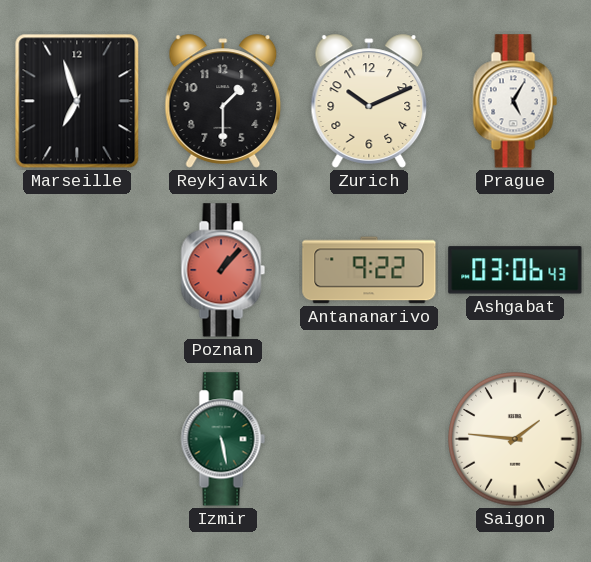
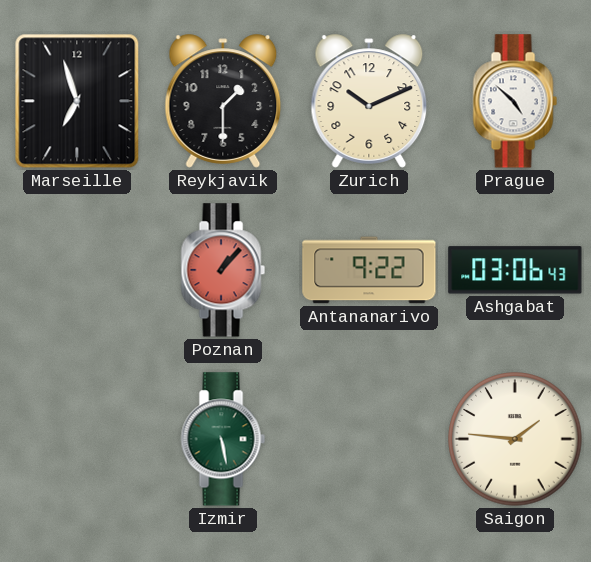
Prague: 5:05 -> 4:52
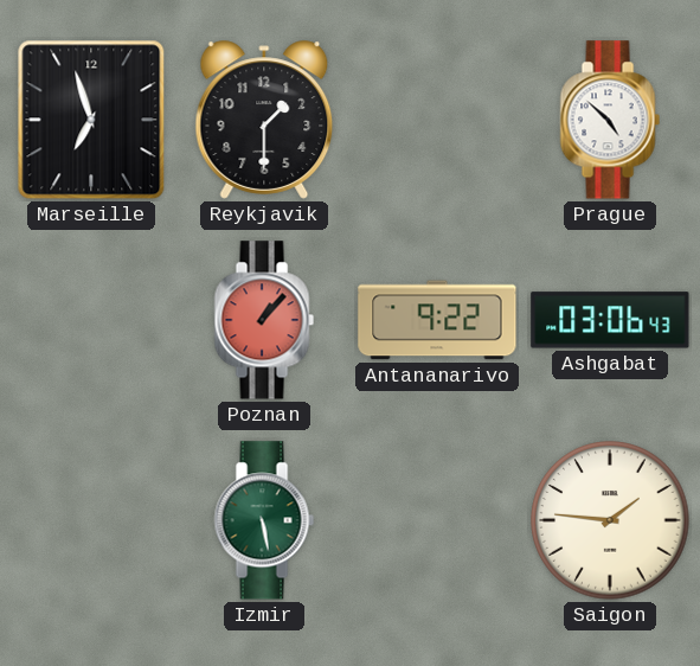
Zurich: 10:11 -> none
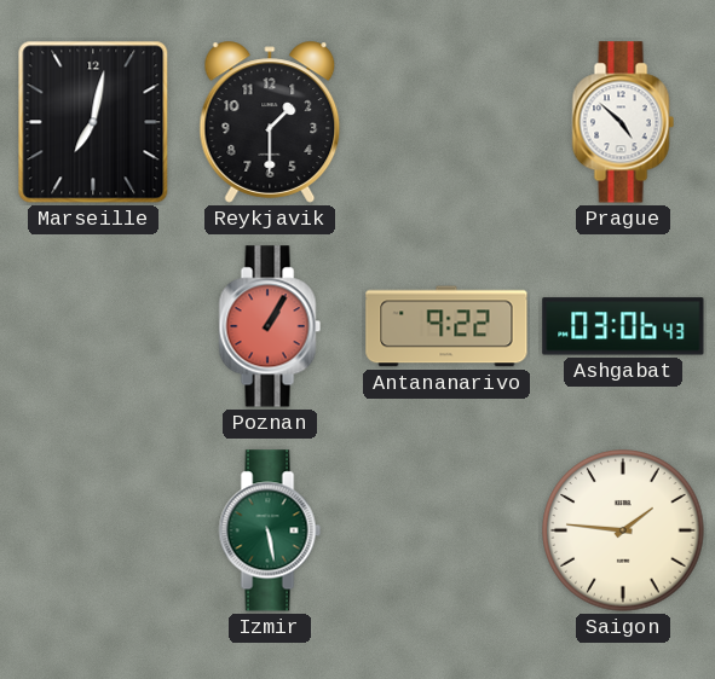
Marseille: 6:57 -> 7:02
Poznan: 1:07 -> 1:05
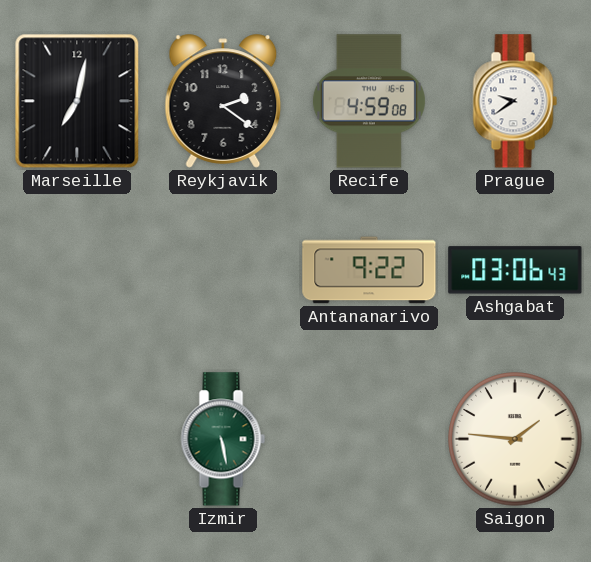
Reykjavik: 1:30 -> 2:21
Recife: none -> 4:59
Prague: 4:52 -> 9:39
Poznan: 1:05 -> none
